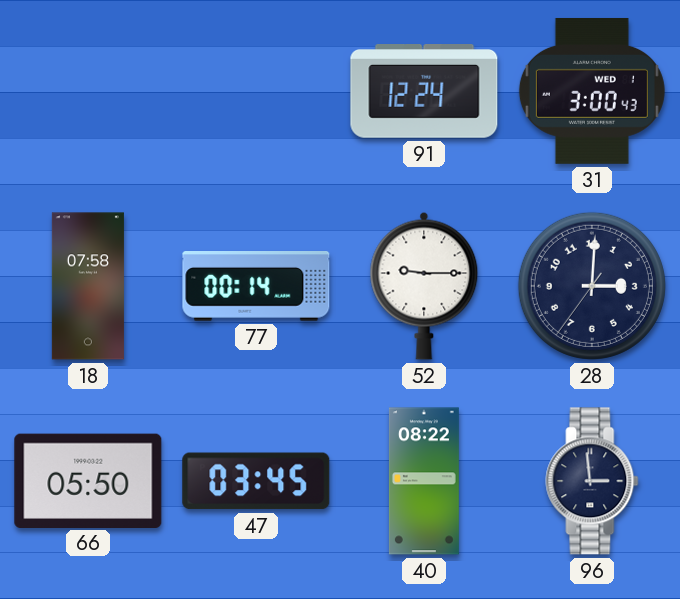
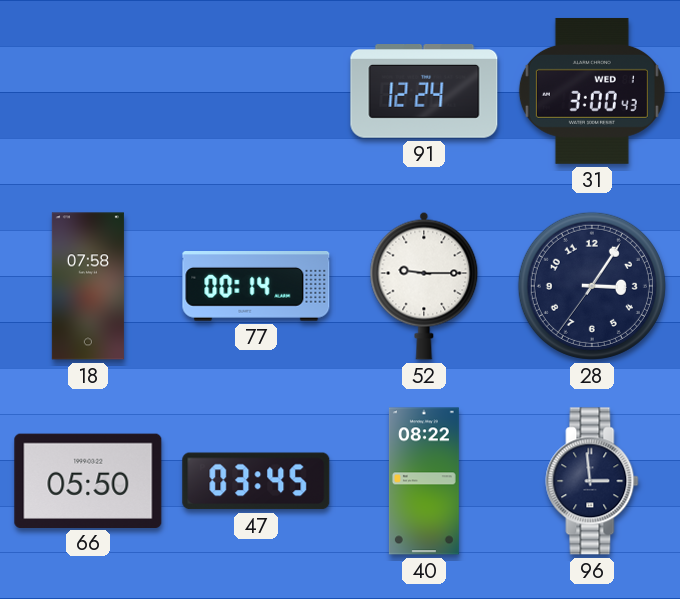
28: 3:00 -> 3:05
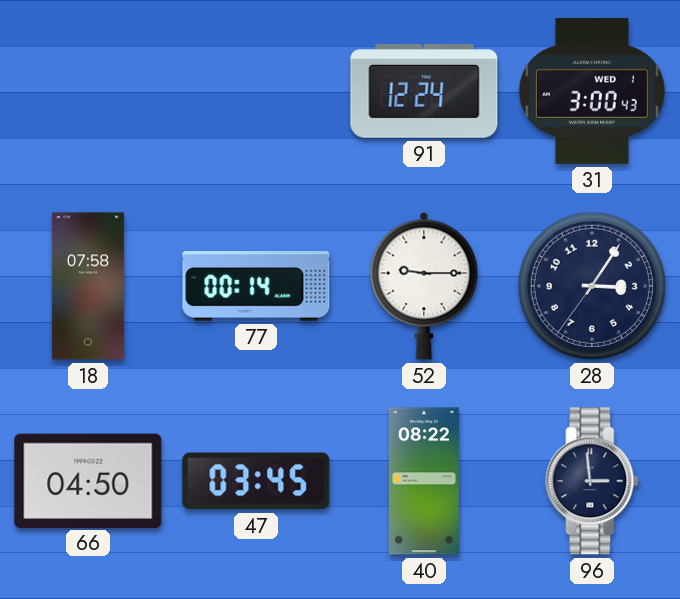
66: 05:50 -> 04:50
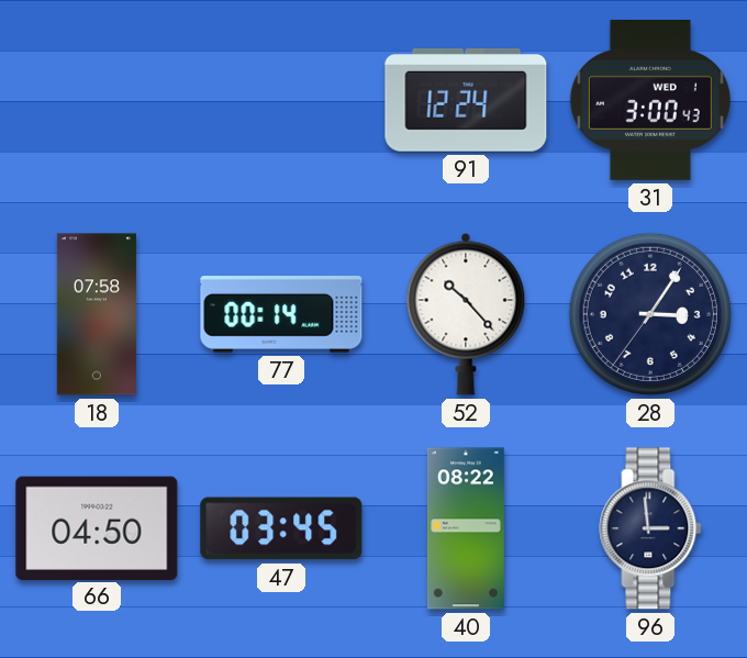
52: 9:15 -> 10:23
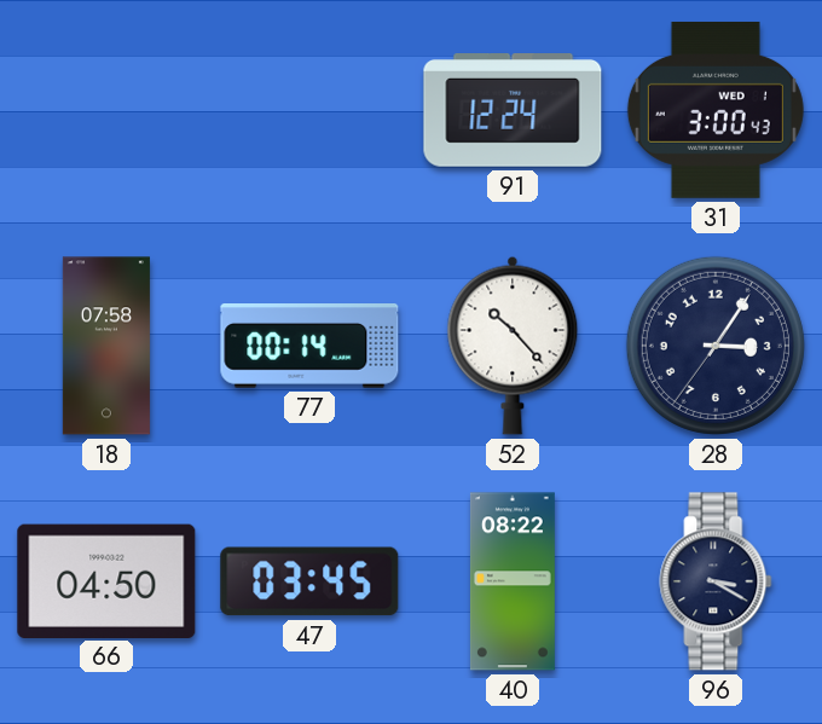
96: 2:59 -> 3:20
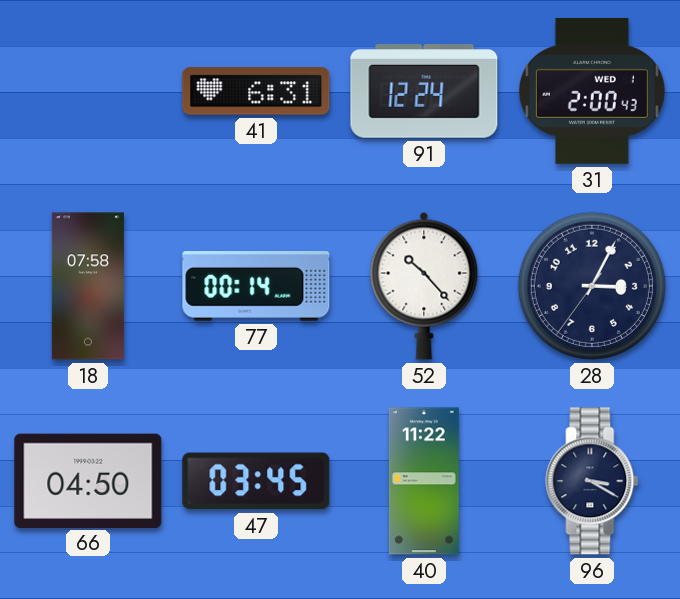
41: none -> 6:31
31: 3:00 -> 2:00
28: 3:05 -> 3:04
40: 08:22 -> 11:22
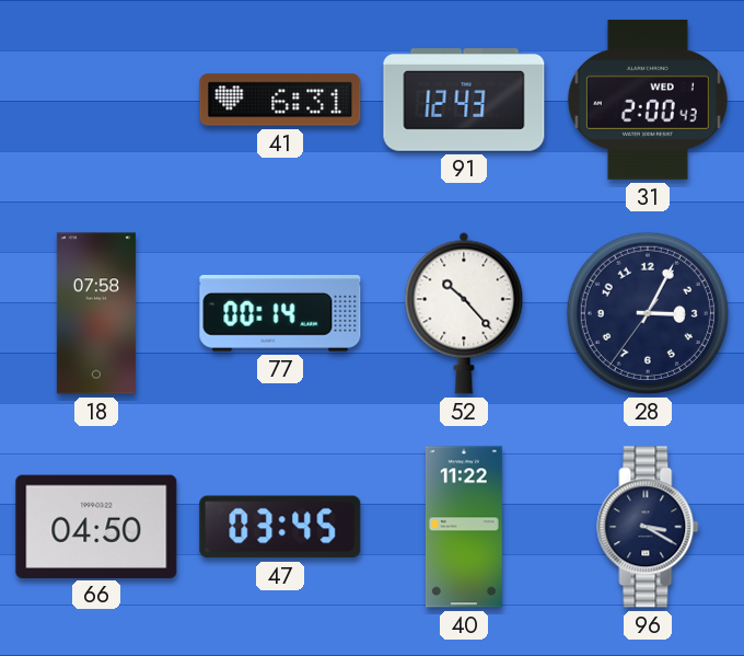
91: 12:24 -> 12:43
